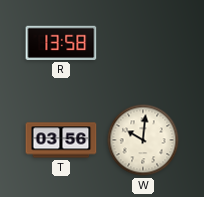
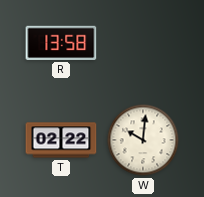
T: 03:56 -> 02:22
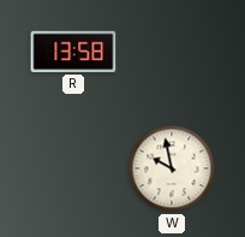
T: 02:22 -> none
W: 10:01 -> 9:58
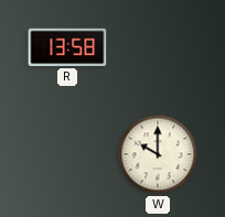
W: 9:58 -> 10:00
